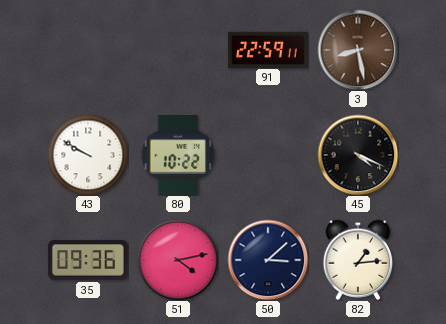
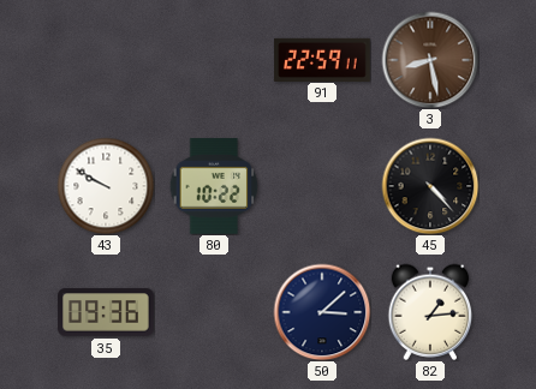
45: 4:19 -> 4:23
51: 4:13 -> none
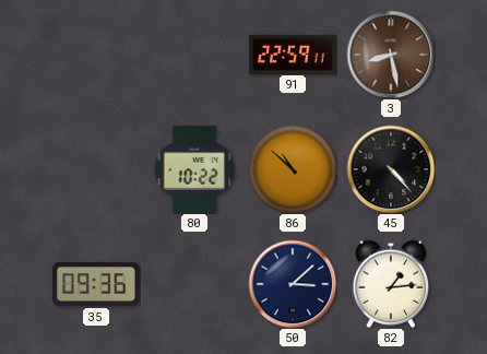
43: 9:50 -> none
86: none -> 10:52
